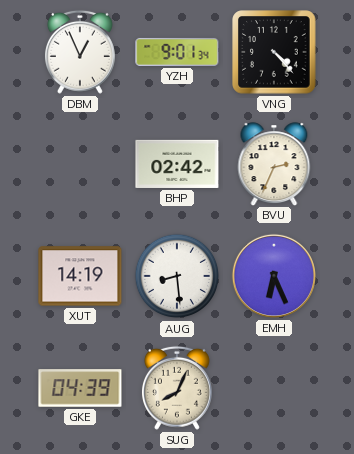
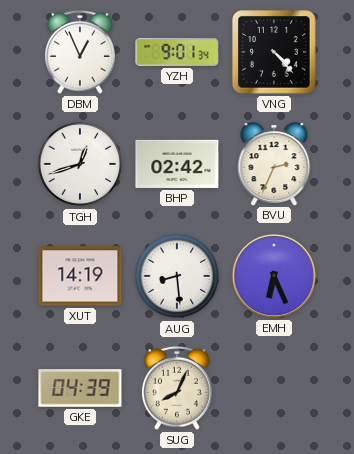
TGH: none -> 12:42
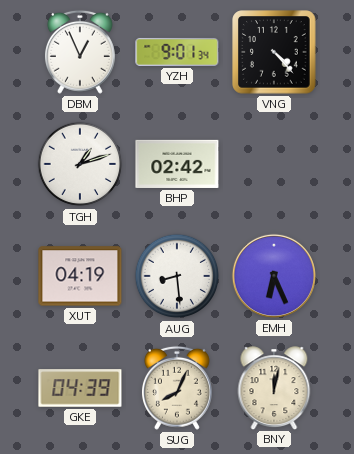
TGH: 12:42 -> 1:12
BVU: 2:34 -> none
XUT: 14:19 -> 04:19
BNY: none -> 12:02
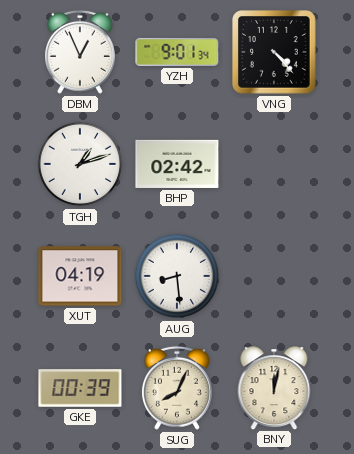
EMH: 6:26 -> none
GKE: 04:39 -> 00:39
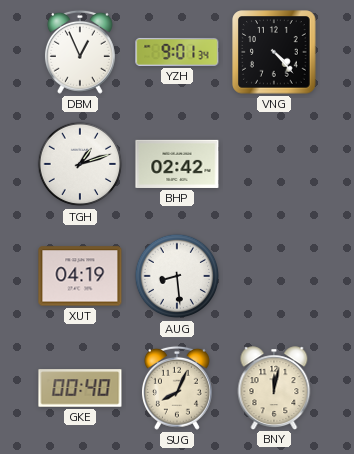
GKE: 00:39 -> 00:40
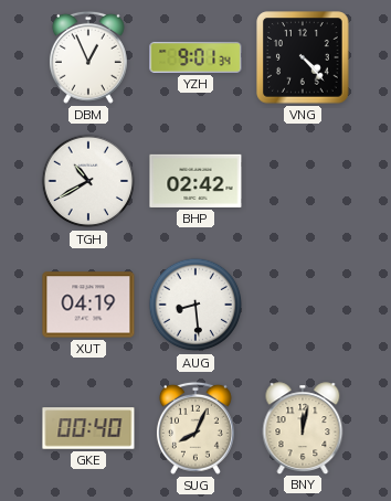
TGH: 1:12 -> 10:40
